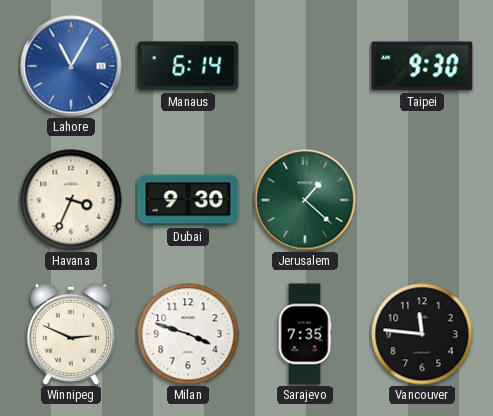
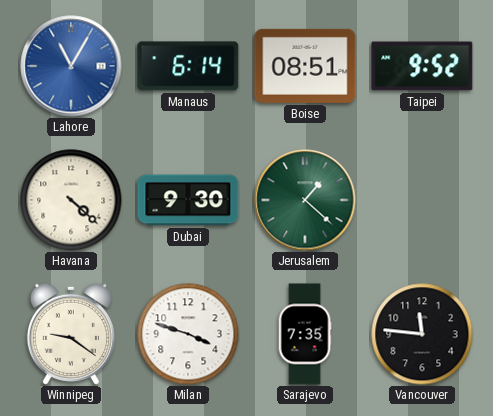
Boise: none -> 08:51
Taipei: 9:30 -> 9:52
Havana: 3:34 -> 4:22
Winnipeg: 2:49 -> 9:21
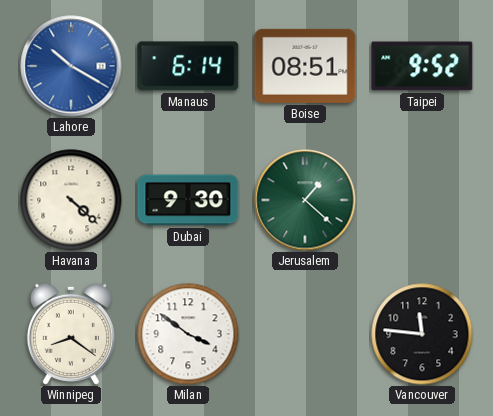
Lahore: 11:05 -> 10:20
Winnipeg: 9:21 -> 8:21
Milan: 3:48 -> 3:51
Sarajevo: 7:35 -> none
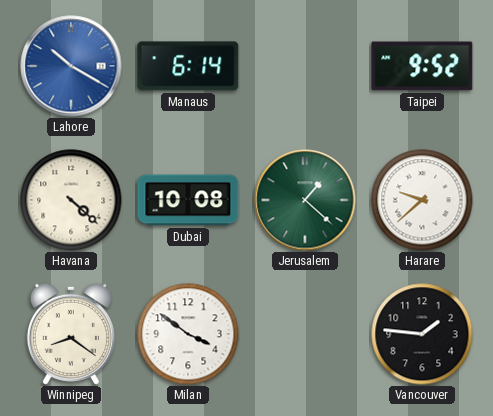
Boise: 08:51 -> none
Dubai: 9:30 -> 10:08
Harare: none -> 9:38
Vancouver: 11:46 -> 1:46
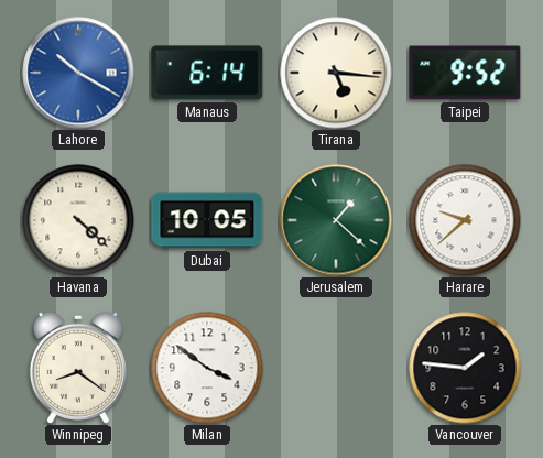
Tirana: none -> 5:16
Dubai: 10:08 -> 10:05
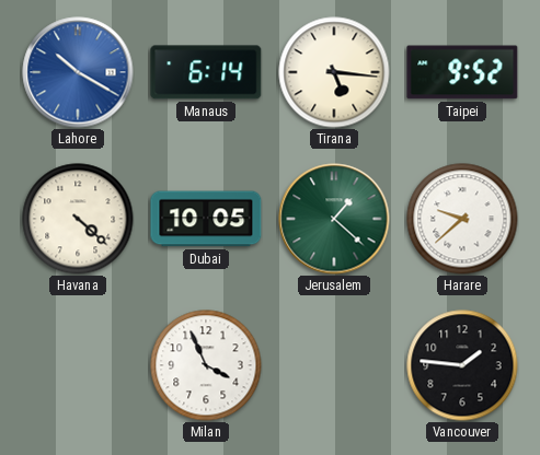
Winnipeg: 8:21 -> none
Milan: 3:51 -> 3:56
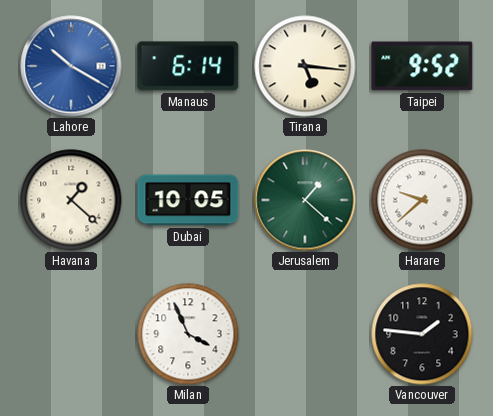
Havana: 4:22 -> 1:22
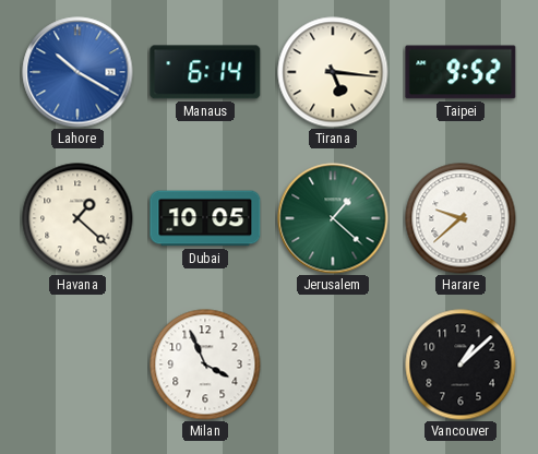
Vancouver: 1:46 -> 1:08
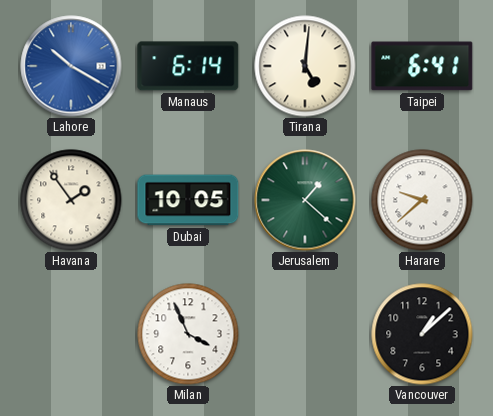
Tirana: 5:16 -> 5:01
Taipei: 9:52 -> 6:41
Havana: 1:22 -> 1:54
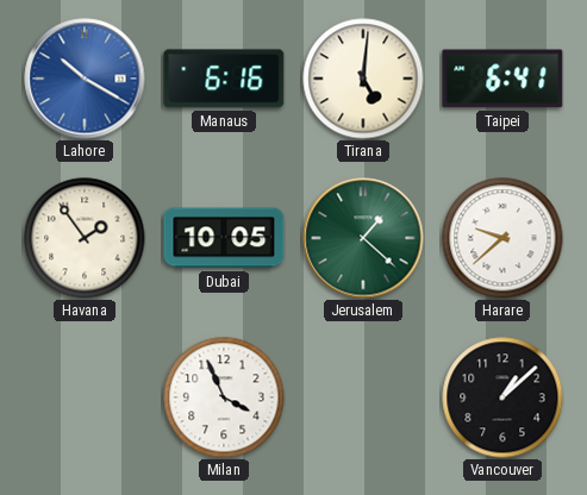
Manaus: 6:14 -> 6:16
